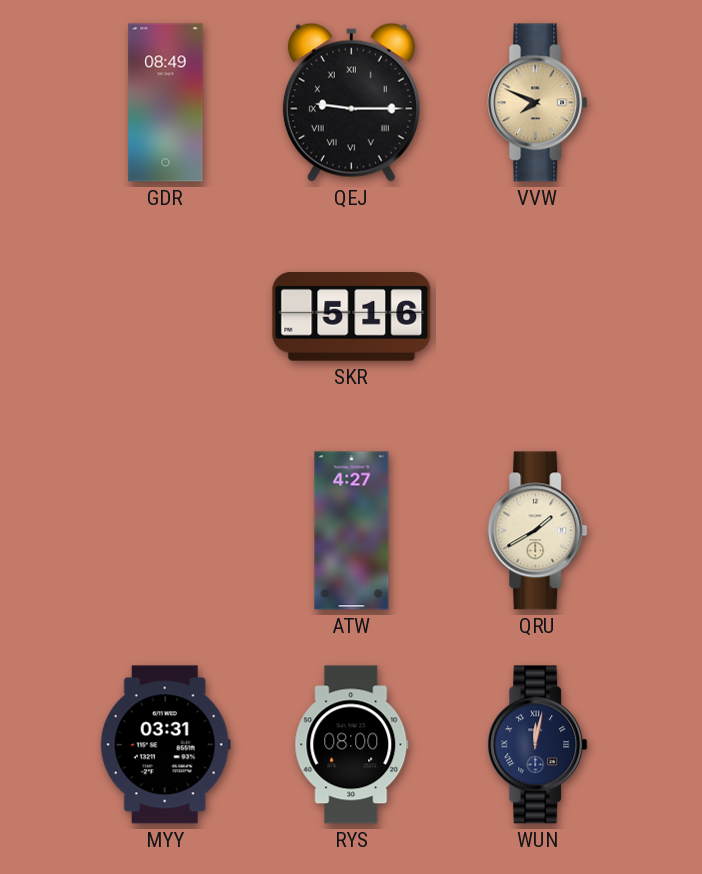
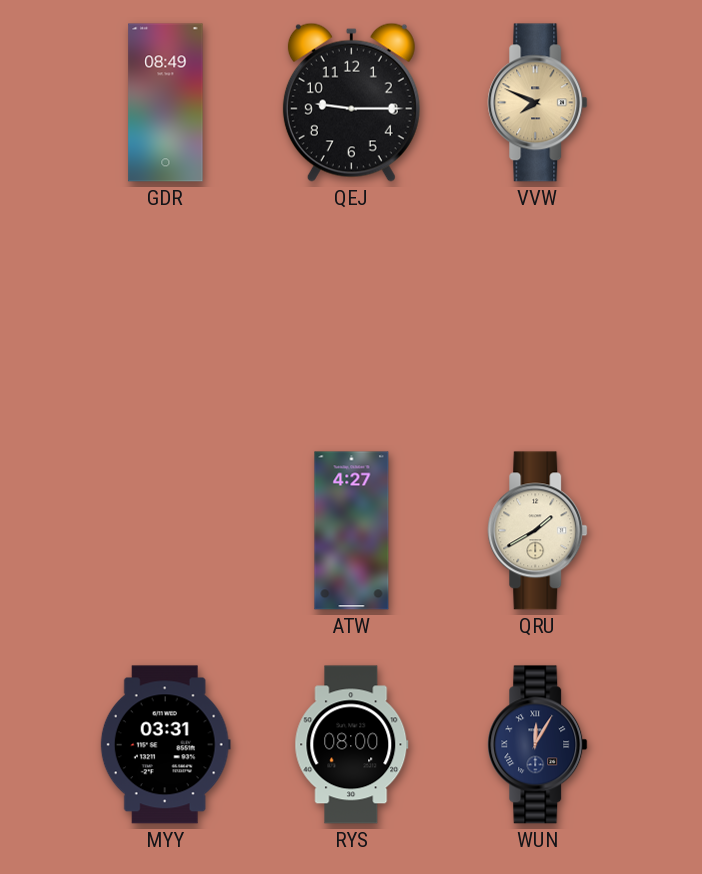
QEJ numerals: Roman -> Arabic
SKR: 5:16 -> none
WUN: 12:02 -> 12:05
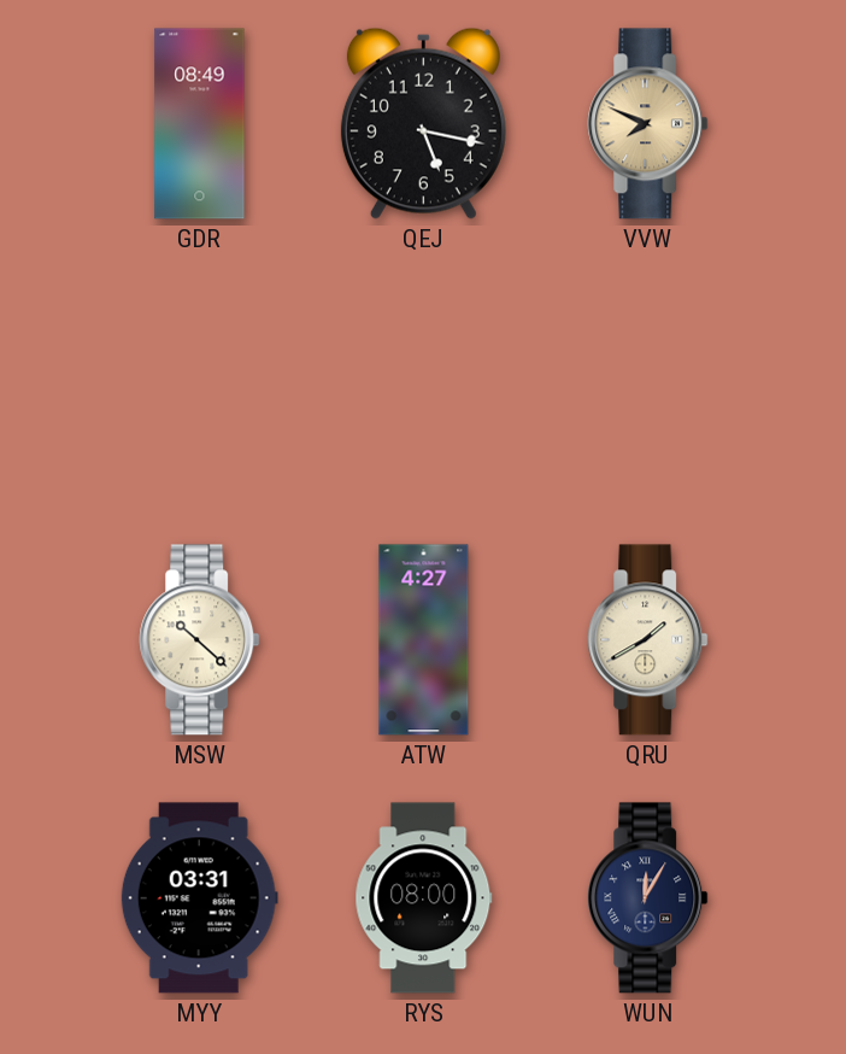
QEJ: 9:15 -> 5:17
MSW: none -> 10:22
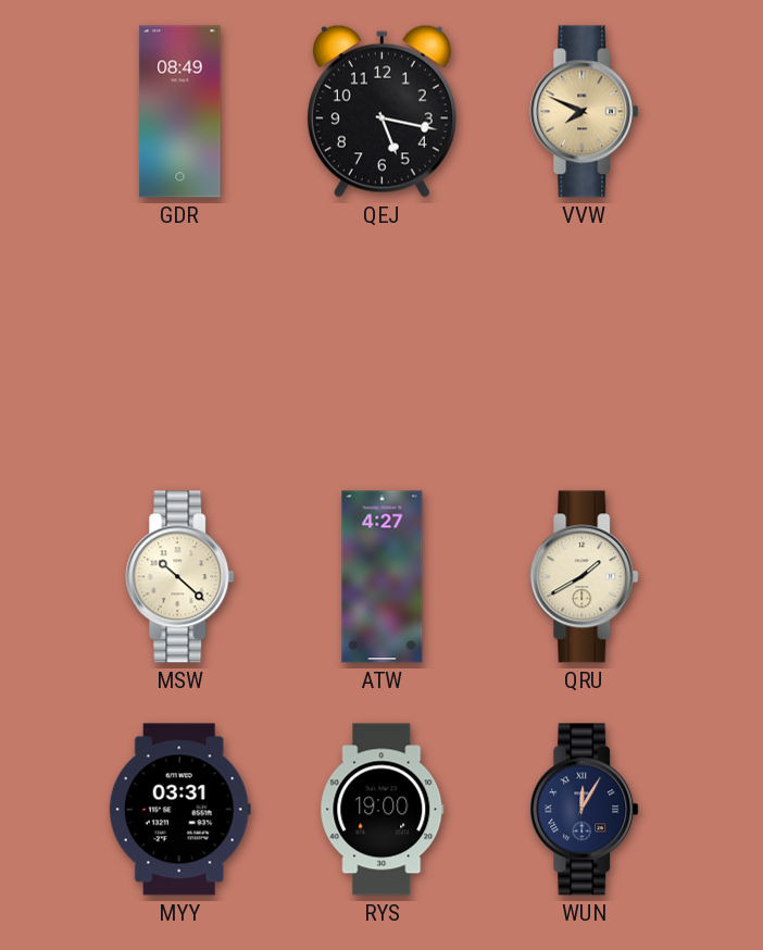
RYS: 08:00 -> 19:00
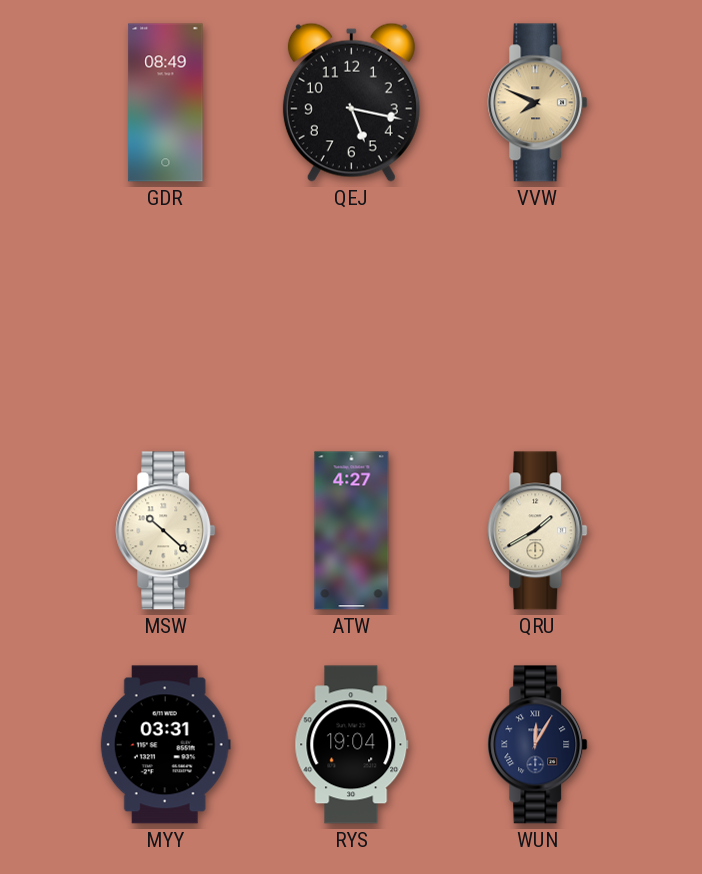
RYS: 19:00 -> 19:04
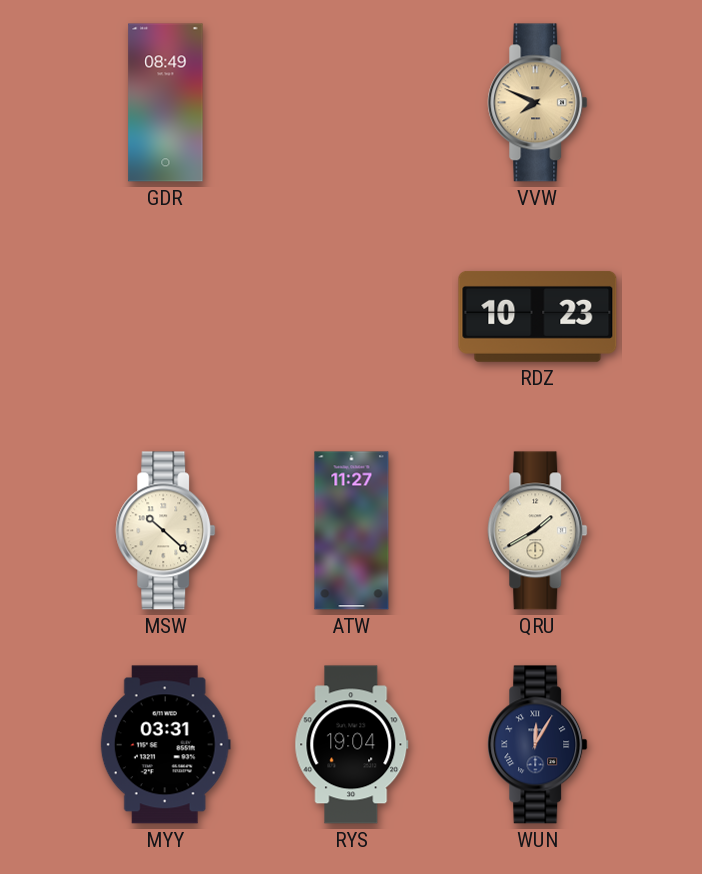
QEJ: 5:17 -> none
RDZ: none -> 10:23
ATW: 4:27 -> 11:27
